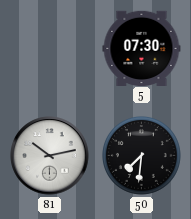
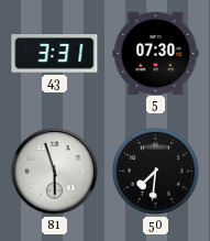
43: none -> 3:31
81: 10:13 -> 5:57
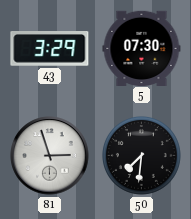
43: 3:31 -> 3:29
81: 5:57 -> 2:57
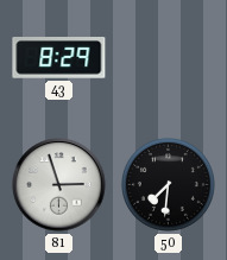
43: 3:29 -> 8:29
5: 07:30 -> none
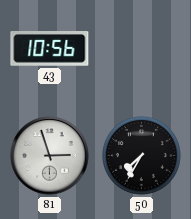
43: 8:29 -> 10:56
50: 7:31 -> 7:35
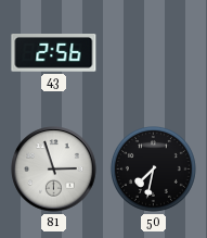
43: 10:56 -> 2:56
50: 7:35 -> 7:32
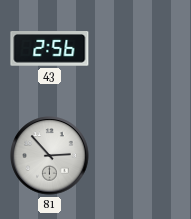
81: 2:57 -> 2:53
50: 7:32 -> none
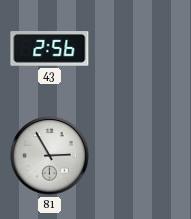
81: 2:53 -> 2:55
